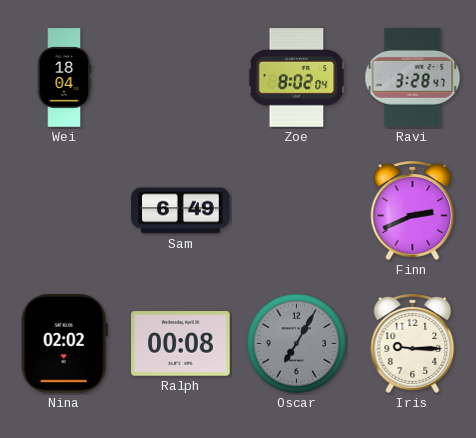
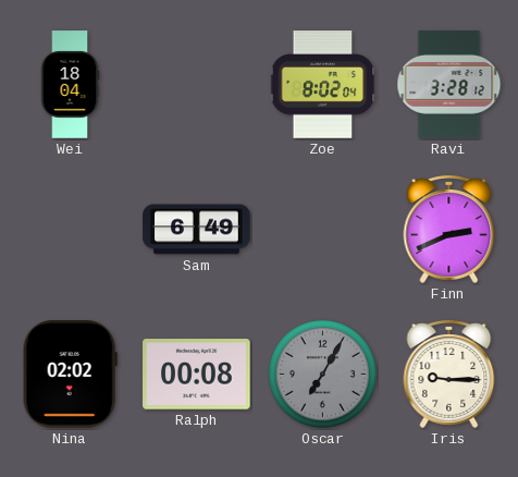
Ravi: 3:28:47 -> 3:28:12
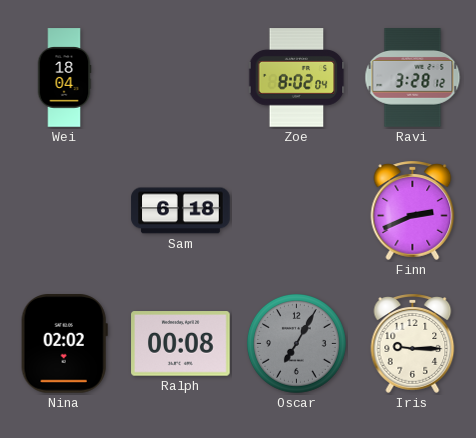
Sam: 6:49 -> 6:18
